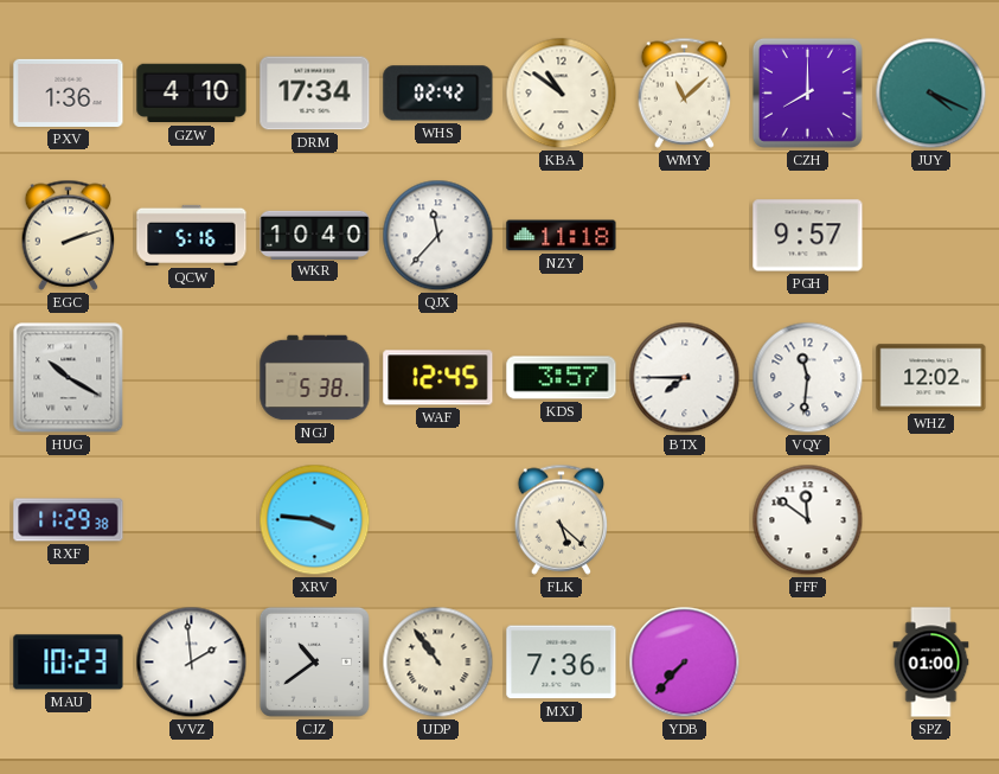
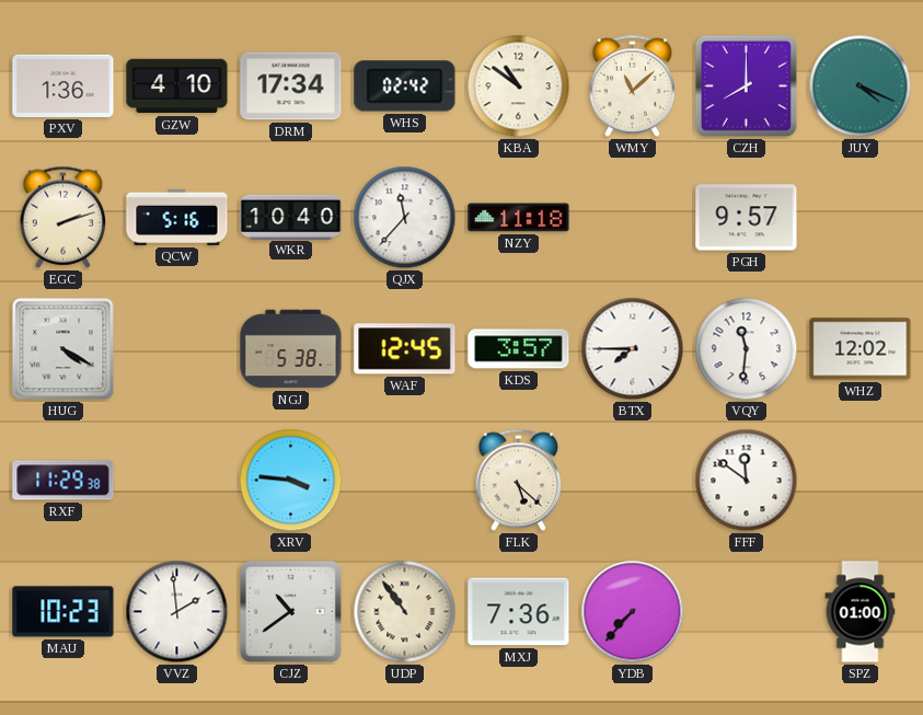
HUG: 10:20 -> 4:20
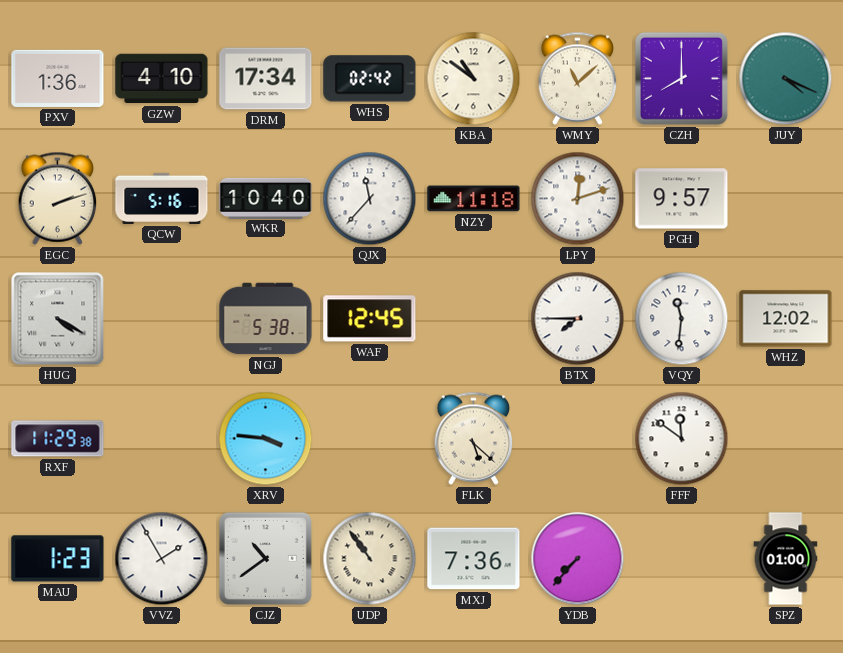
LPY: none -> 12:12
KDS: 3:57 -> none
MAU: 10:23 -> 1:23
VVZ: 1:59 -> 1:55
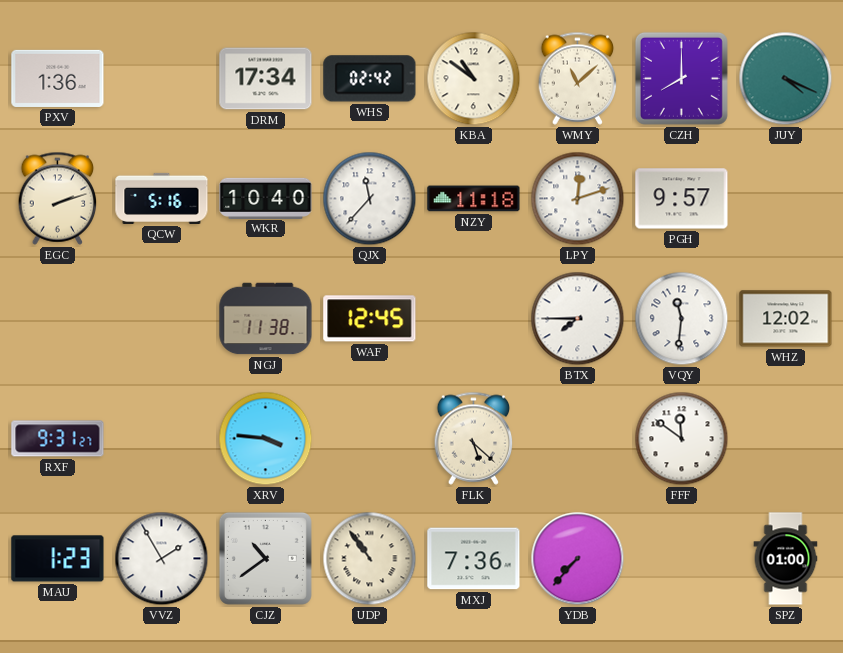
GZW: 4:10 -> none
HUG: 4:20 -> none
NGJ: 5:38 -> 11:38
RXF: 11:29 -> 9:31
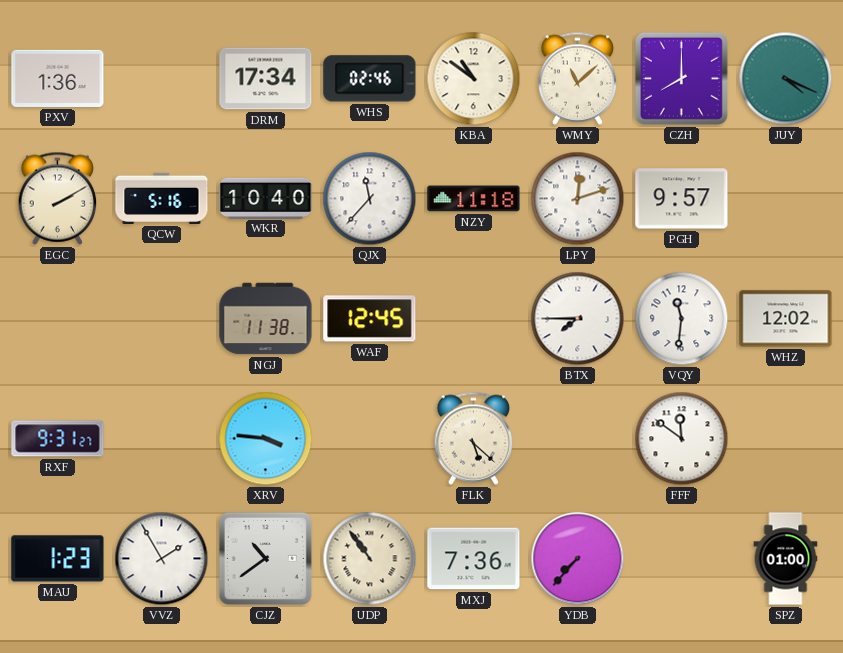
WHS: 02:42 -> 02:46
EGC: 2:12 -> 2:10
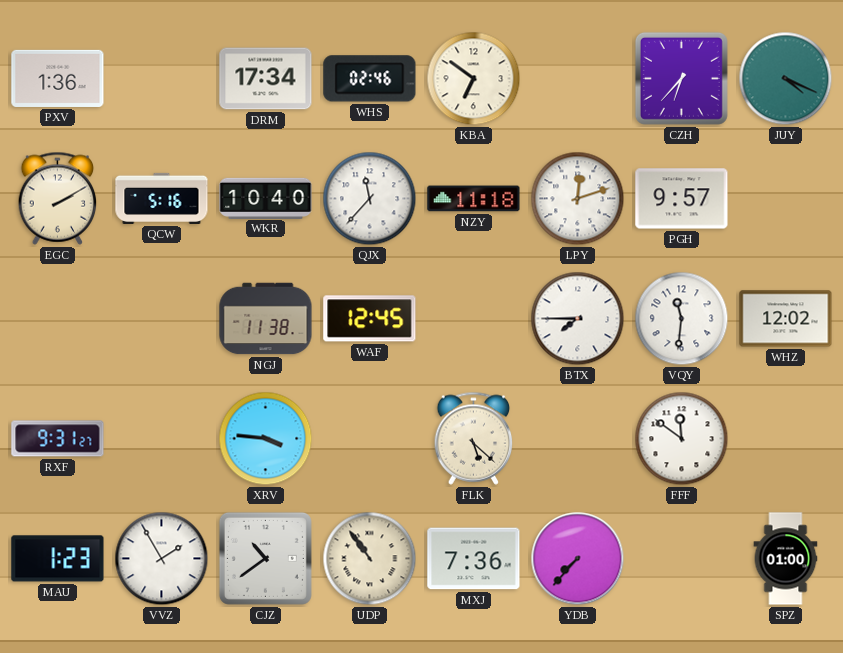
KBA: 10:51 -> 6:51
WMY: 11:08 -> none
CZH: 8:00 -> 6:37
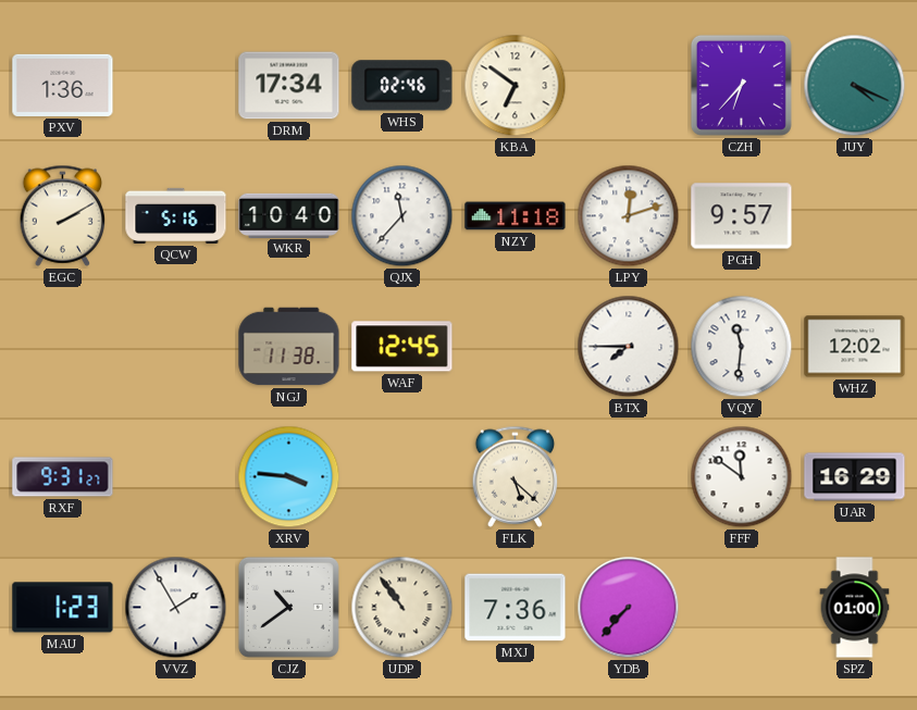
UAR: none -> 16:29
